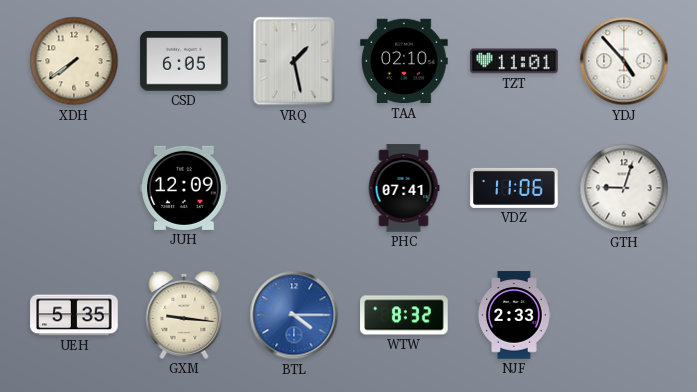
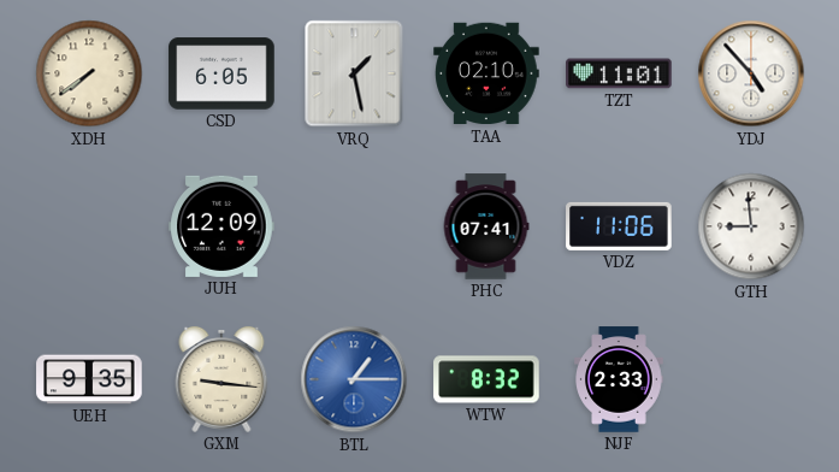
GTH: 9:03 -> 8:59
UEH: 5:35 -> 9:35
BTL: 4:15 -> 1:15
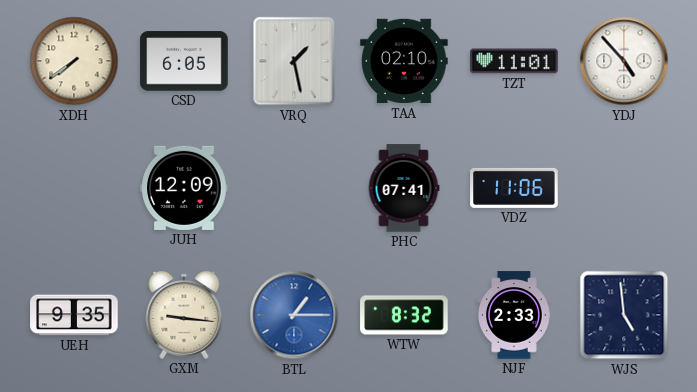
GTH: 8:59 -> none
WJS: none -> 4:59
